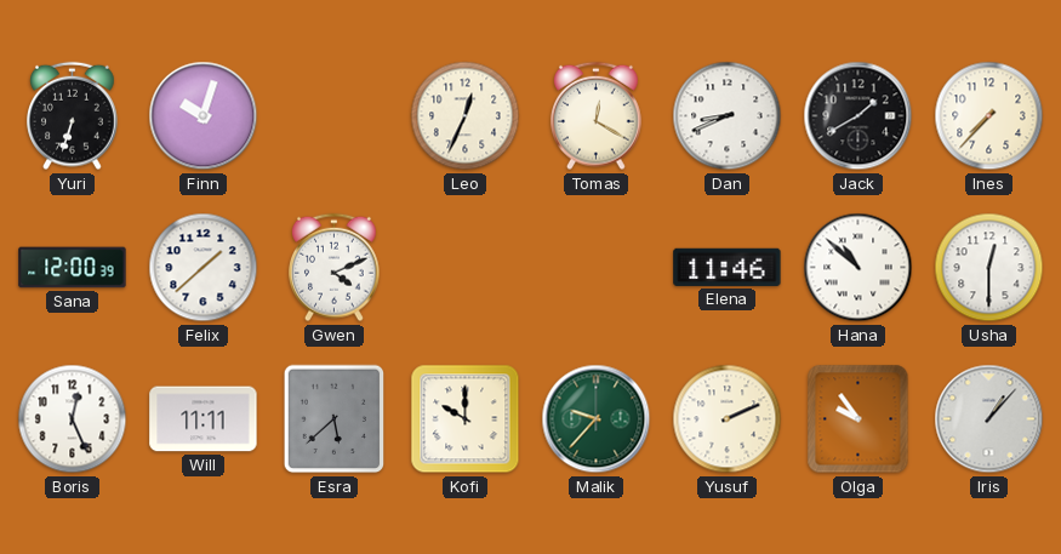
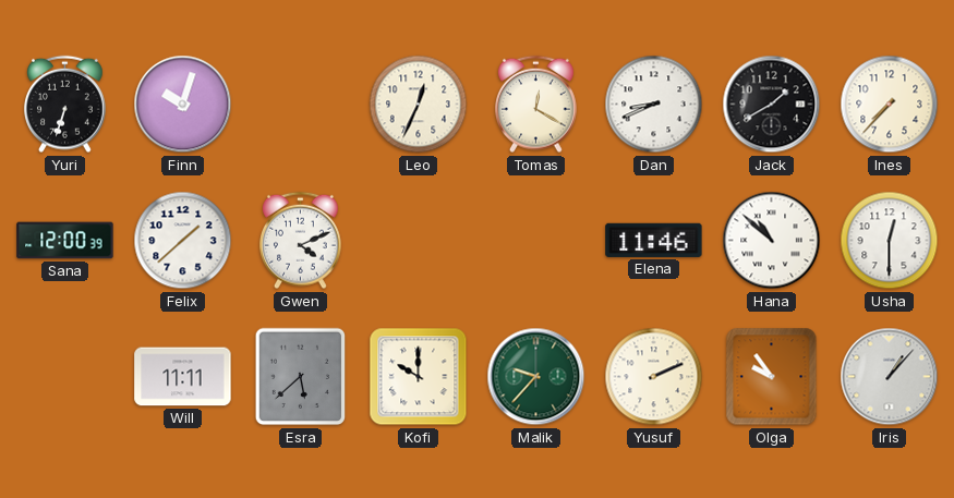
Boris: 12:26 -> none
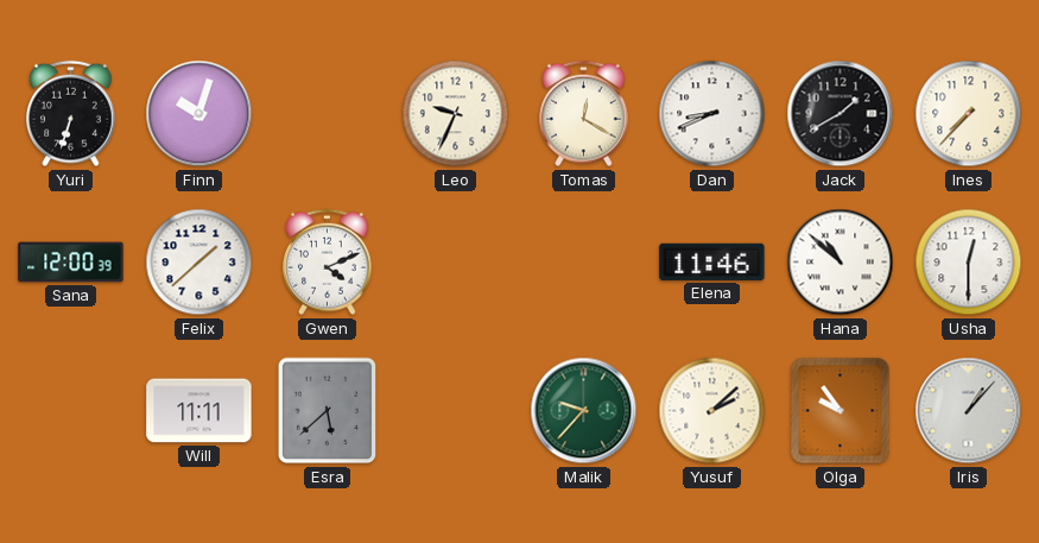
Leo: 12:34 -> 9:34
Kofi: 10:00 -> none
Yusuf: 2:11 -> 2:08
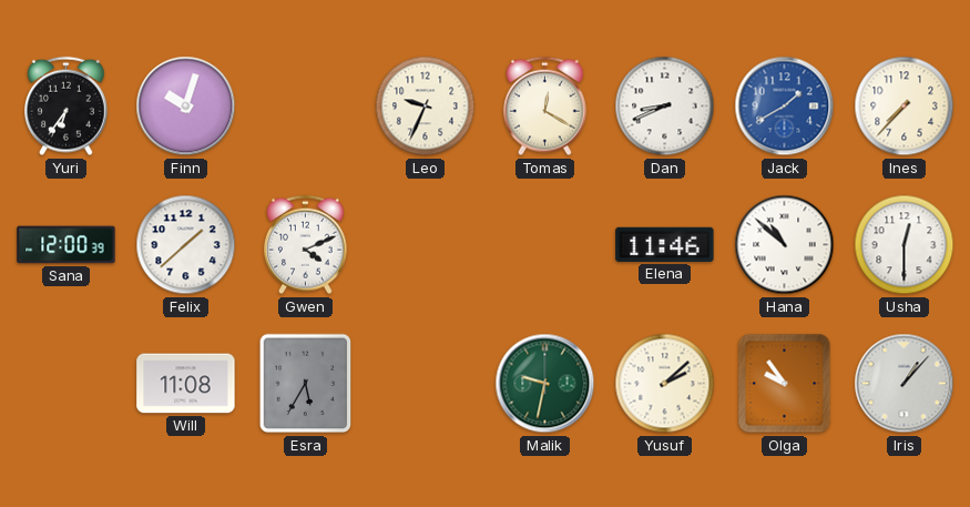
Yuri: 6:33 -> 6:36
Jack dial: black -> blue
Will: 11:11 -> 11:08
Esra: 5:38 -> 5:35
Malik: 9:37 -> 9:32
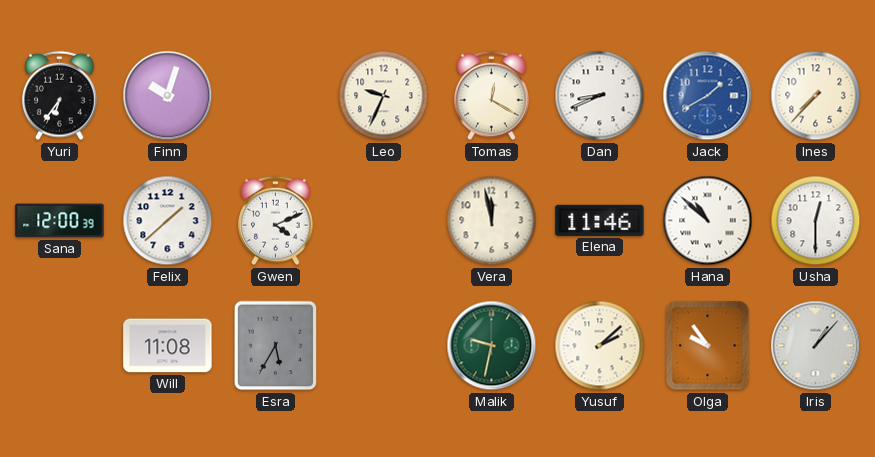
Vera: none -> 11:58
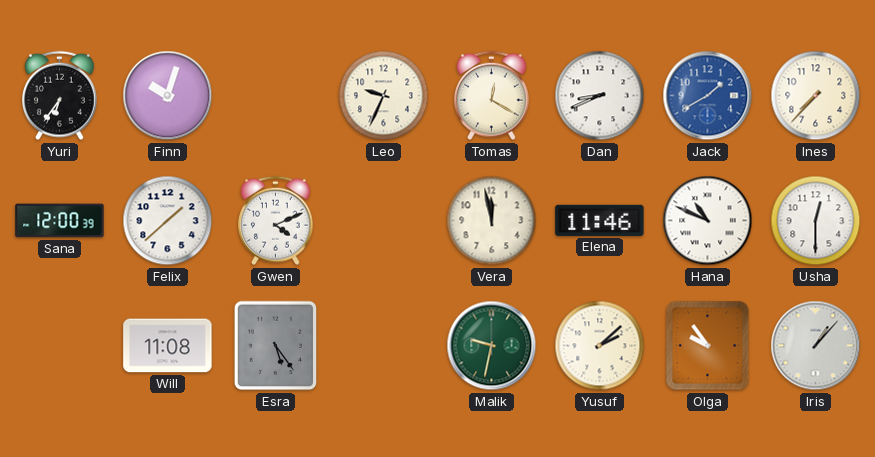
Hana: 10:52 -> 10:49
Esra: 5:35 -> 5:24
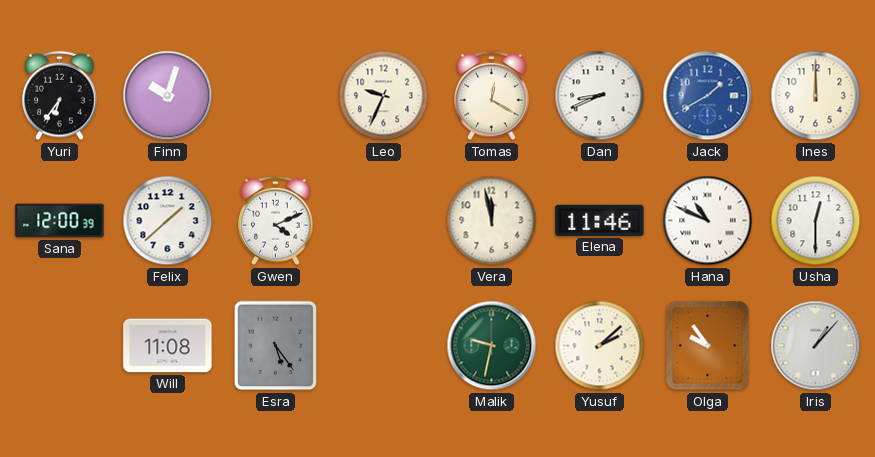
Ines: 7:37 -> 12:00
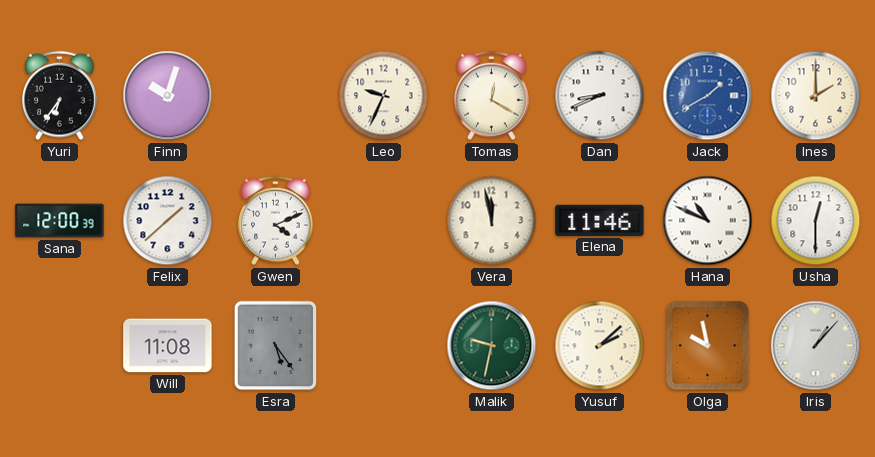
Ines: 12:00 -> 2:00
Olga: 9:54 -> 9:58
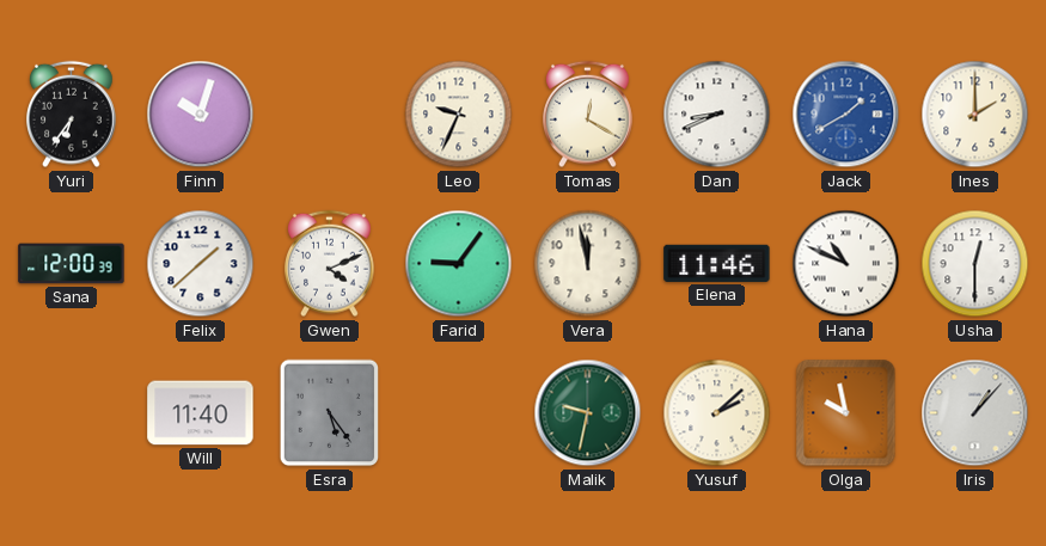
Farid: none -> 9:06
Will: 11:08 -> 11:40
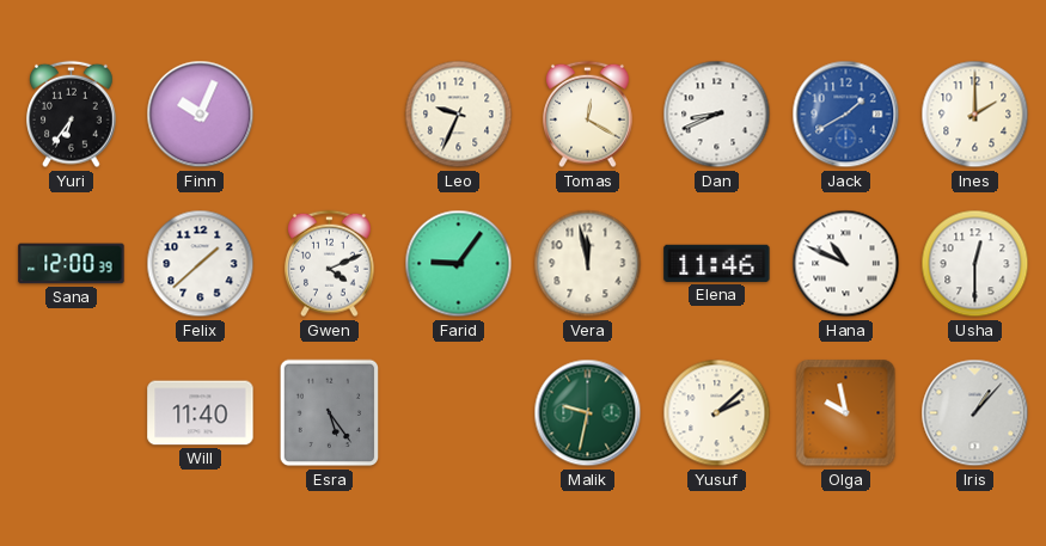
Finn: 10:03 -> 10:04
